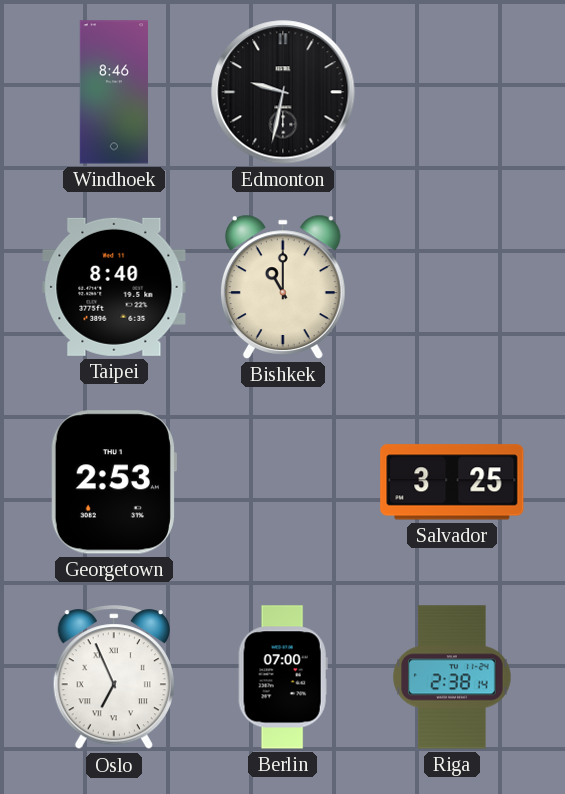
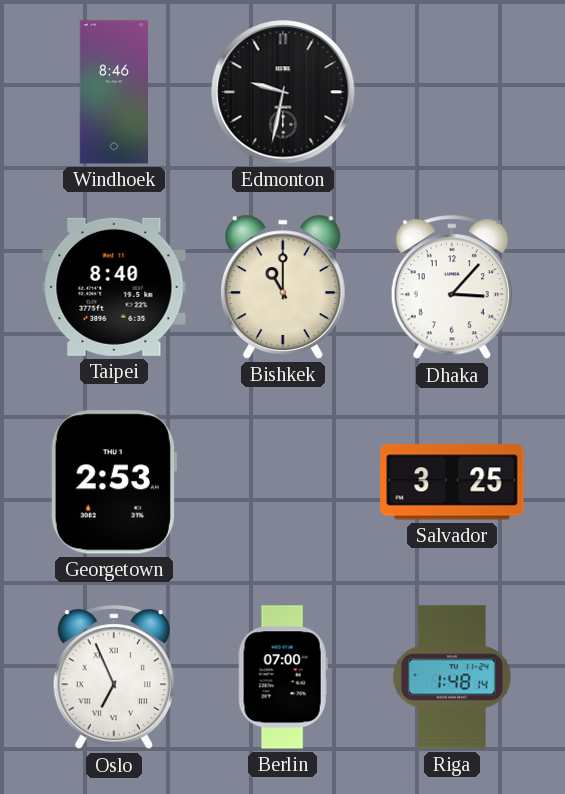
Dhaka: none -> 3:07
Riga: 2:38 -> 1:48
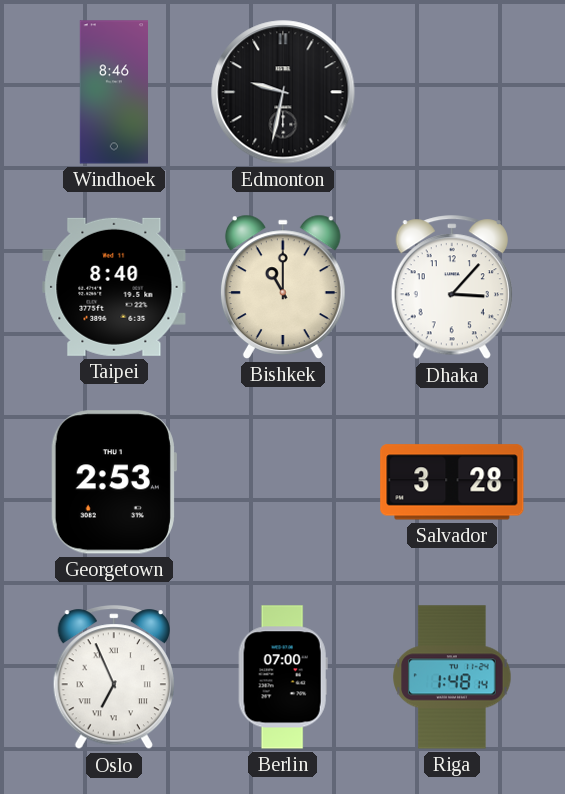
Salvador: 3:25 -> 3:28
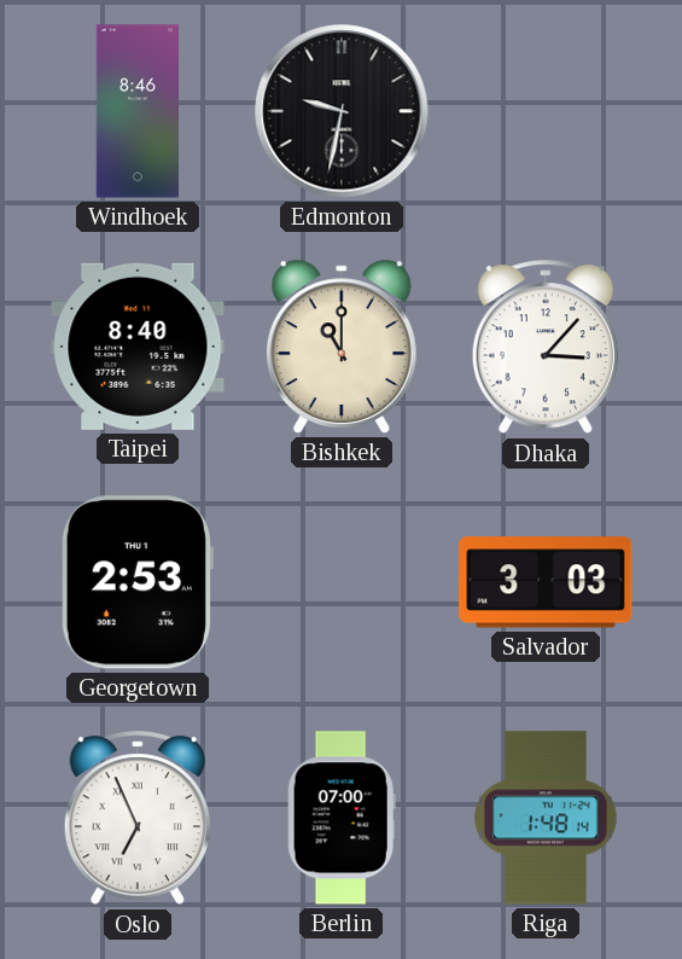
Salvador: 3:28 -> 3:03
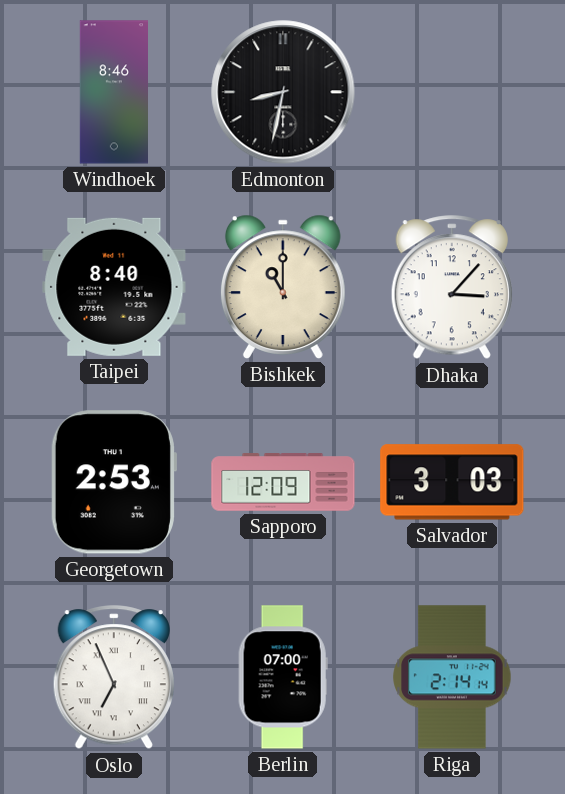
Edmonton: 9:32 -> 8:32
Sapporo: none -> 12:09
Riga: 1:48 -> 2:14
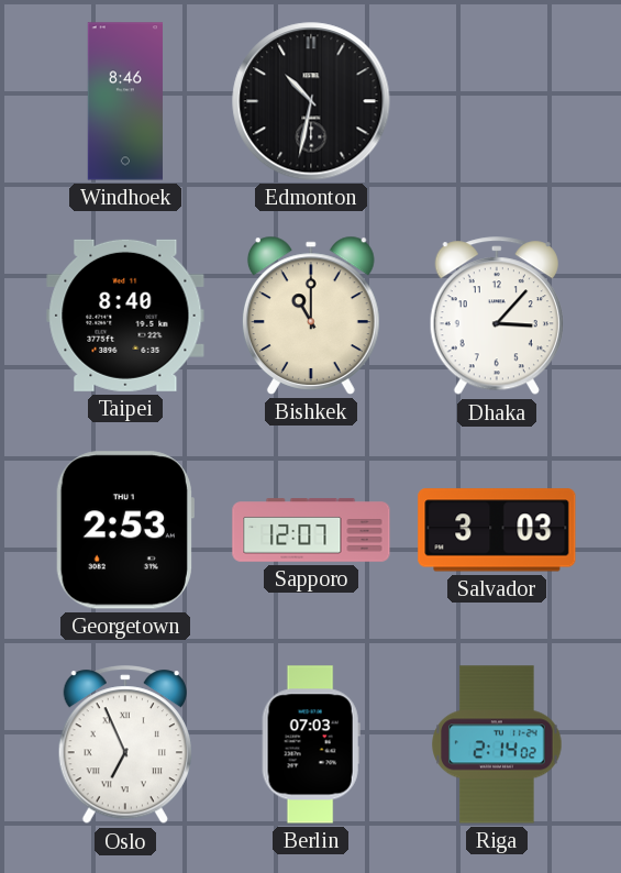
Edmonton: 8:32 -> 10:32
Sapporo: 12:09 -> 12:07
Berlin: 07:00 -> 07:03
Riga: 2:14:14 -> 2:14:02
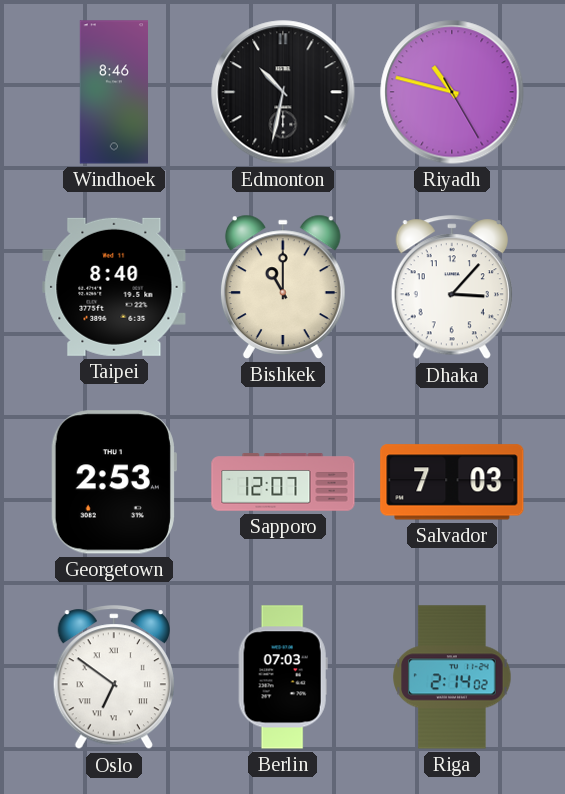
Riyadh: none -> 10:47
Salvador: 3:03 -> 7:03
Oslo: 6:56 -> 6:51
